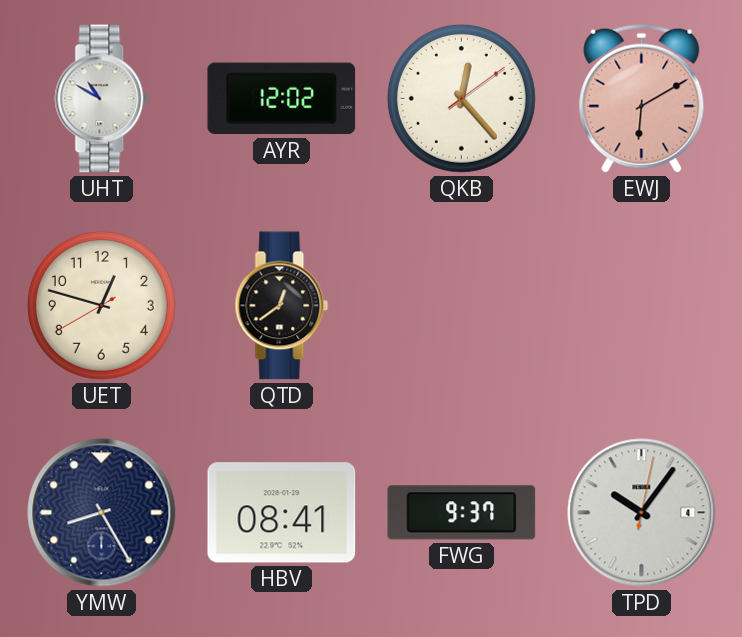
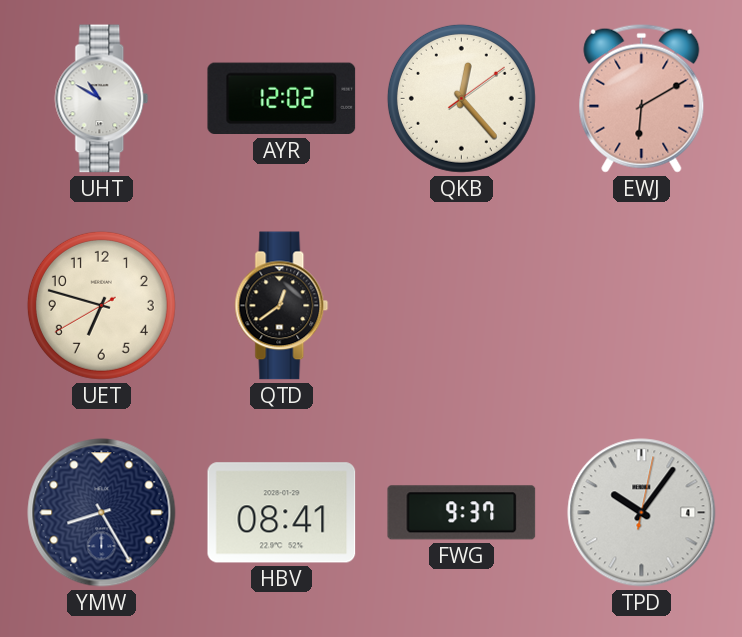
UET: 12:47 -> 6:47
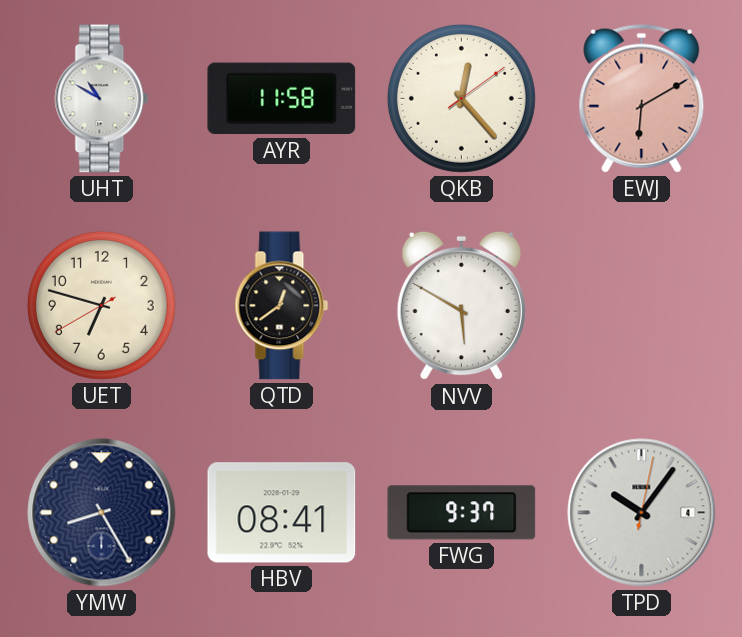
AYR: 12:02 -> 11:58
NVV: none -> 5:50
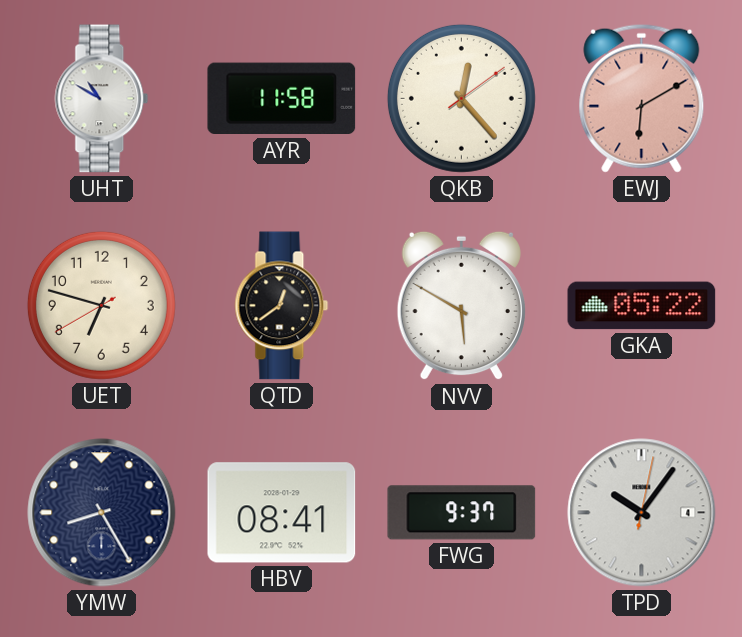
GKA: none -> 05:22
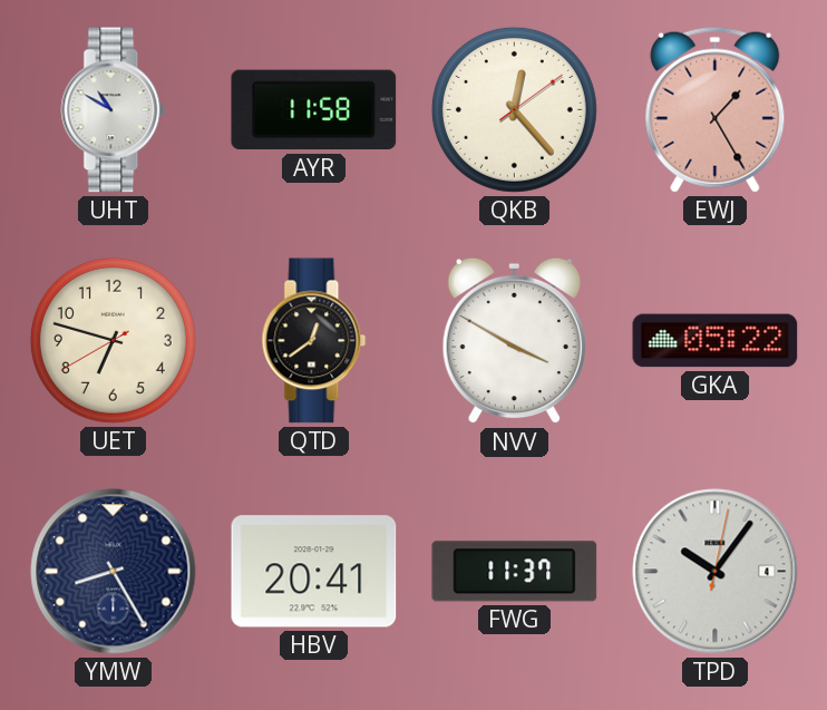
EWJ: 6:10 -> 1:25
NVV: 5:50 -> 3:50
HBV: 08:41 -> 20:41
FWG: 9:37 -> 11:37
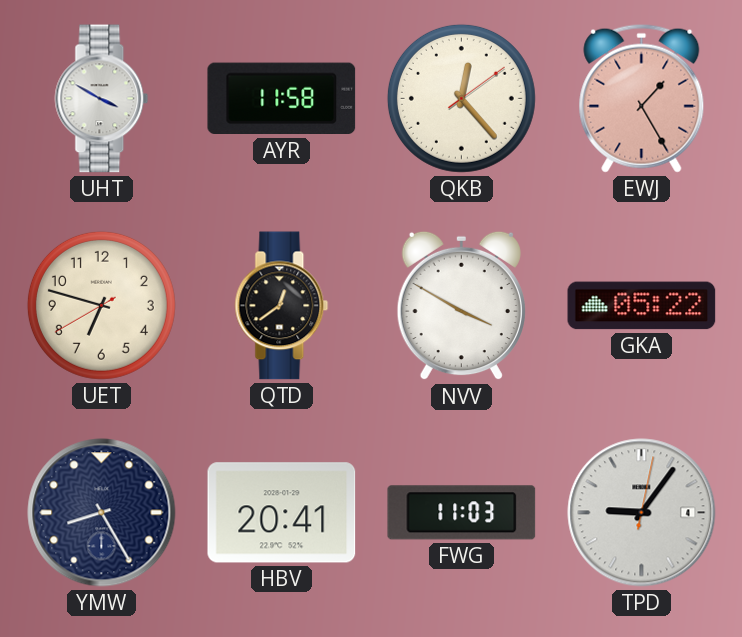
UHT: 10:50 -> 3:50
FWG: 11:37 -> 11:03
TPD: 10:06 -> 9:06
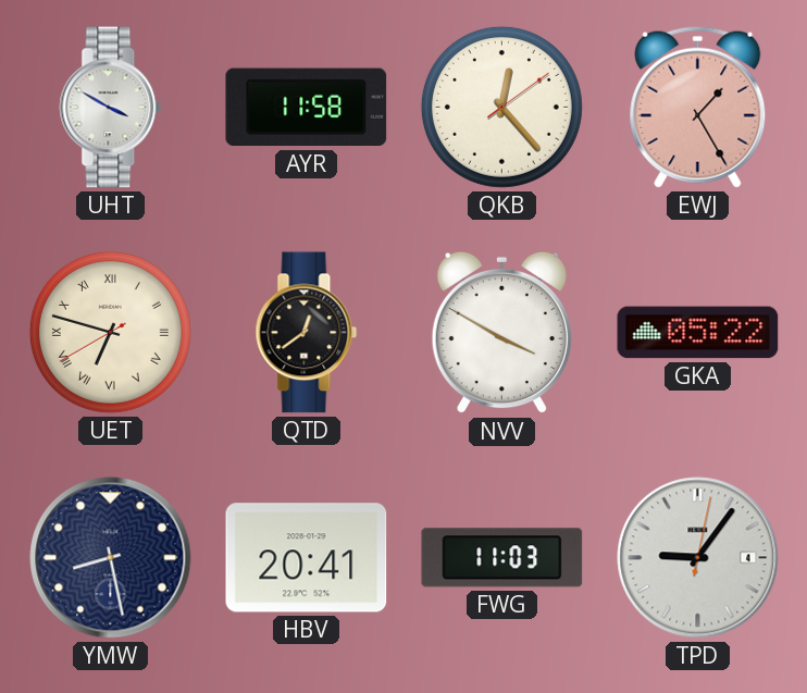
UET numerals: Arabic -> Roman
YMW: 8:25 -> 8:28
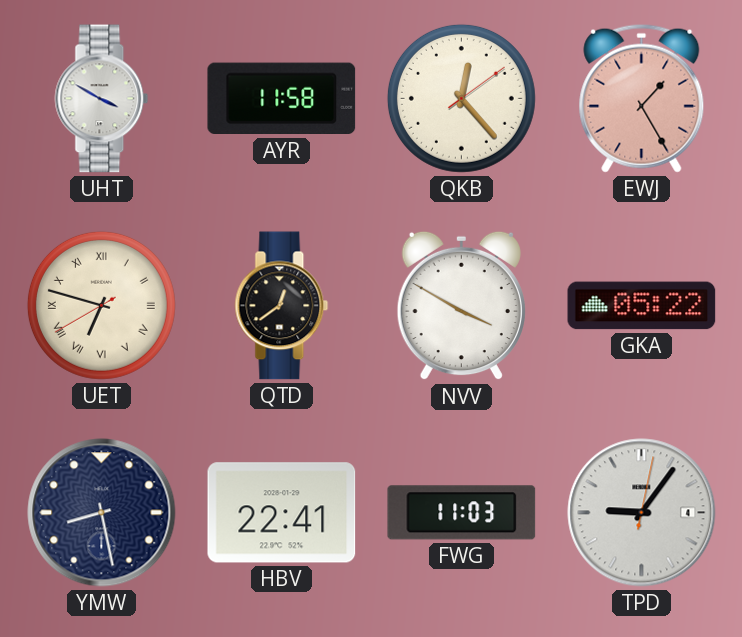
HBV: 20:41 -> 22:41
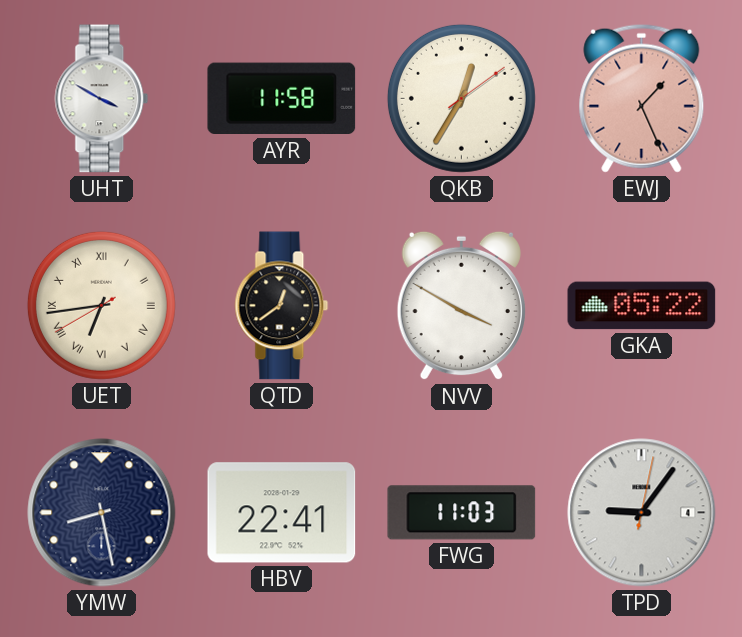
QKB: 12:23 -> 12:35
EWJ: 1:25 -> 1:26
UET: 6:47 -> 6:43
